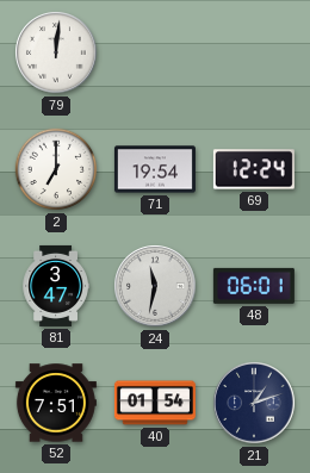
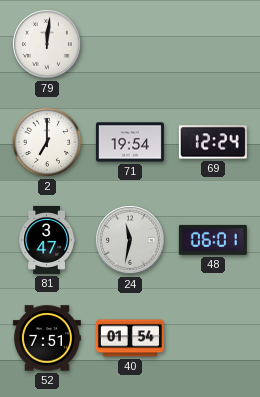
21: 1:12 -> none
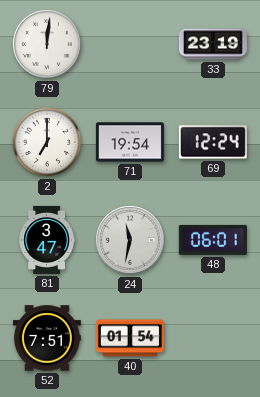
33: none -> 23:19
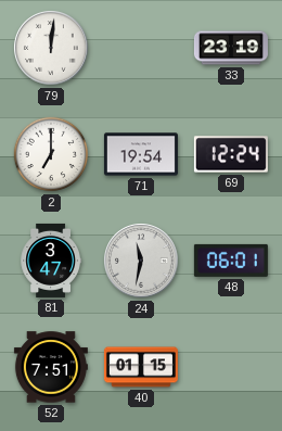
40: 01:54 -> 01:15
